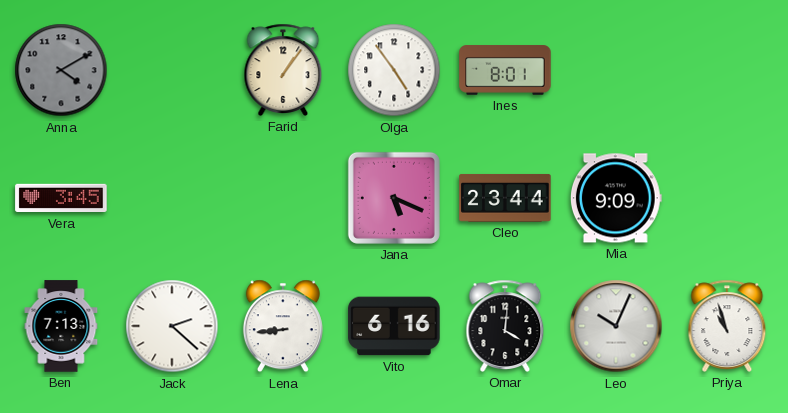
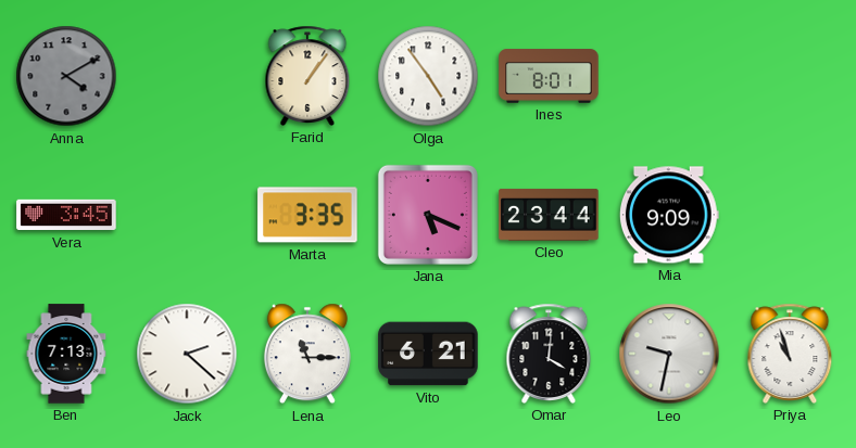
Marta: none -> 3:35
Lena: 8:44 -> 11:15
Vito: 6:16 -> 6:21
Leo: 10:04 -> 9:32
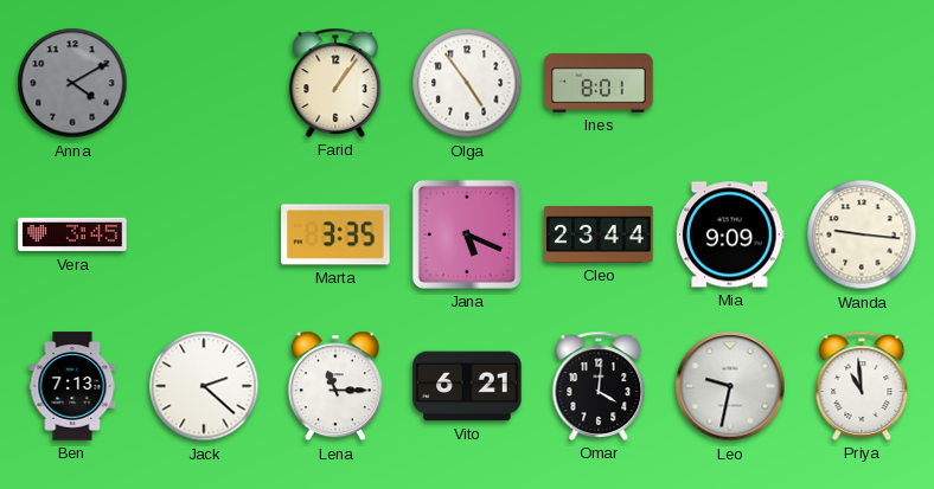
Wanda: none -> 9:16
Priya: 10:57 -> 10:59
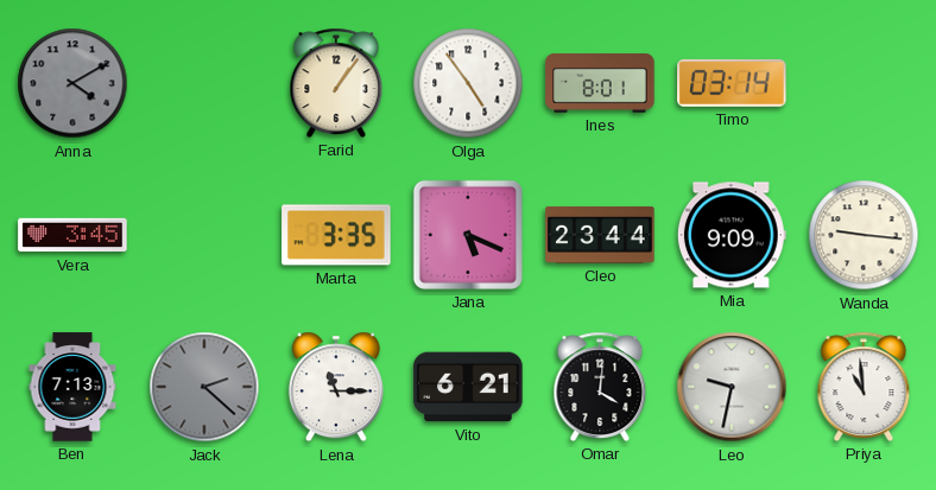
Timo: none -> 03:14
Jack dial: white -> grey
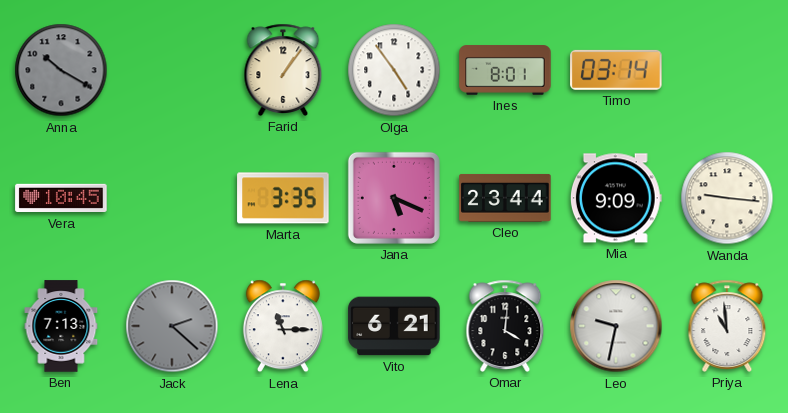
Anna: 4:10 -> 10:20
Vera: 3:45 -> 10:45
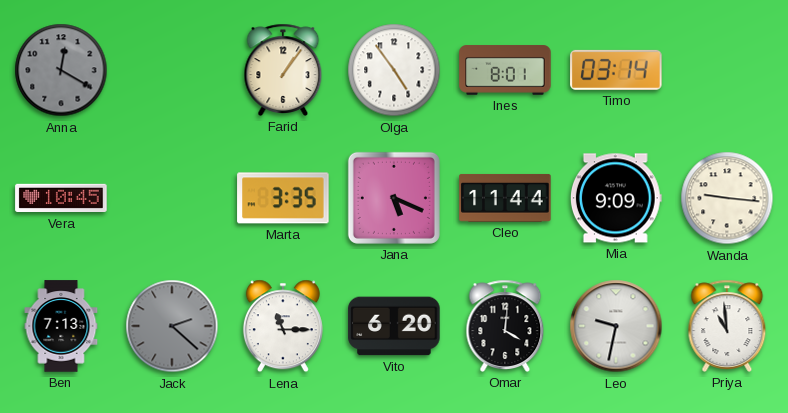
Anna: 10:20 -> 12:20
Cleo: 23:44 -> 11:44
Vito: 6:21 -> 6:20
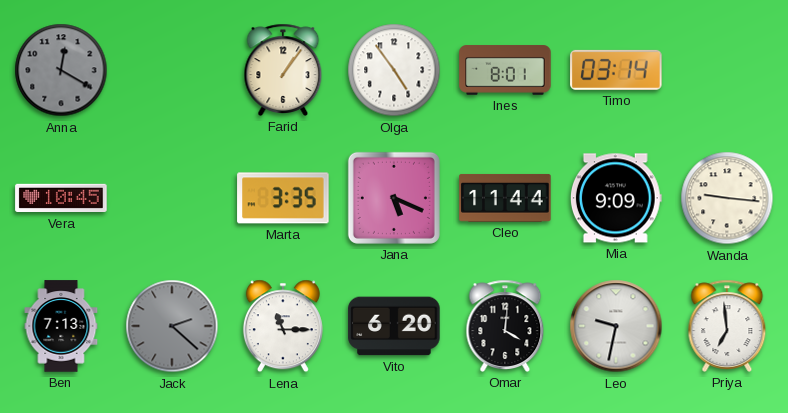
Priya: 10:59 -> 6:59
